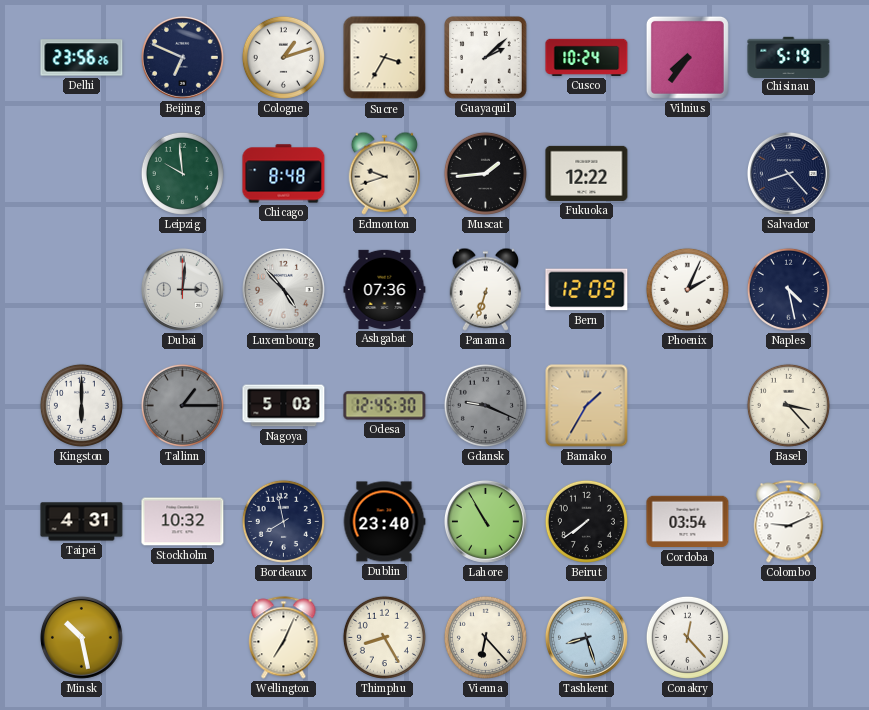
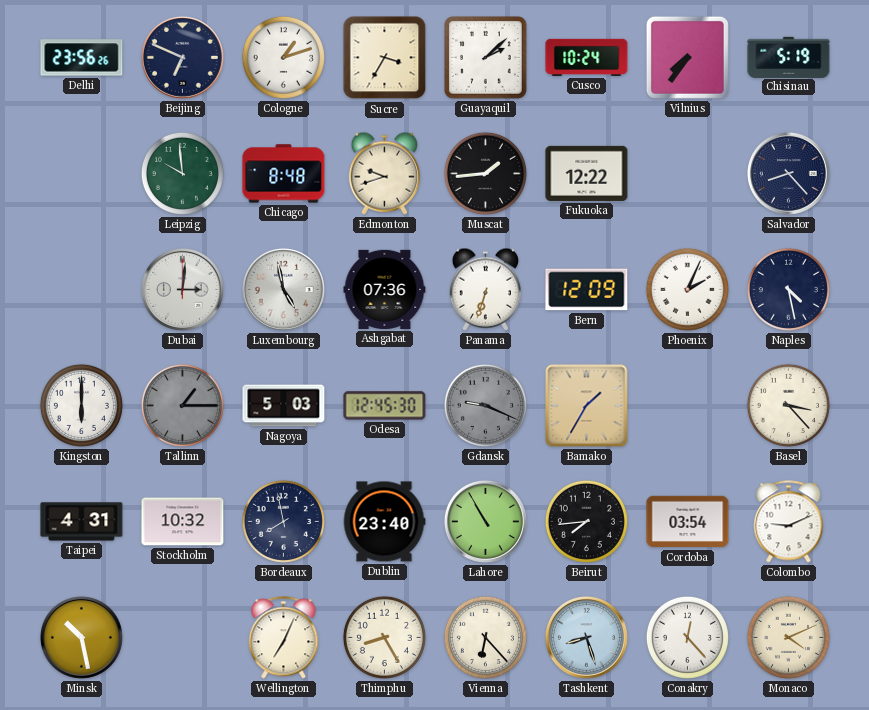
Luxembourg: 4:53 -> 4:58
Beirut: 7:39 -> 7:44
Monaco: none -> 4:11
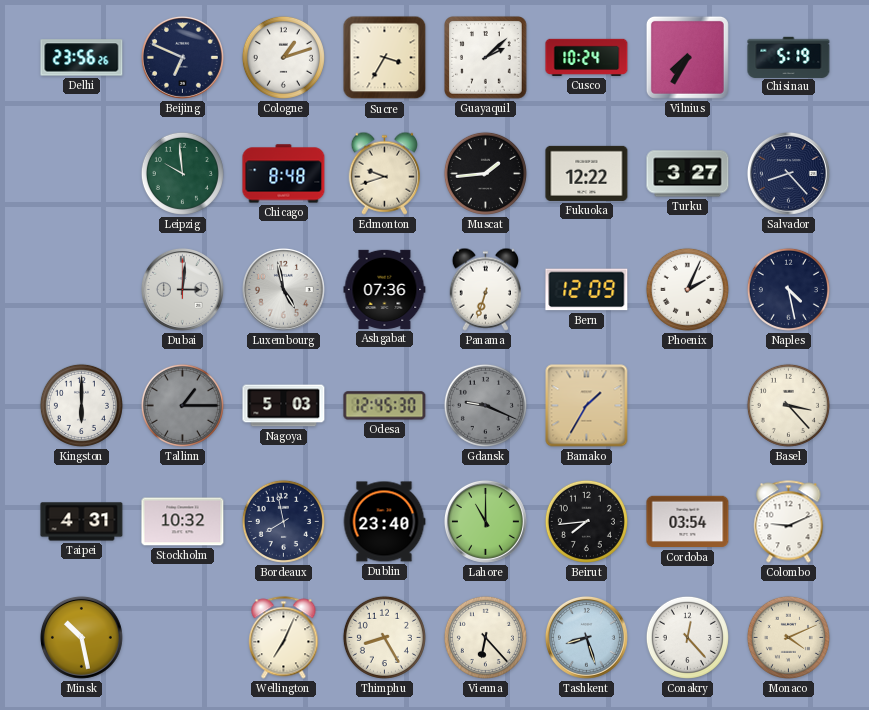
Vilnius: 7:36 -> 7:35
Turku: none -> 3:27
Lahore: 10:55 -> 11:00
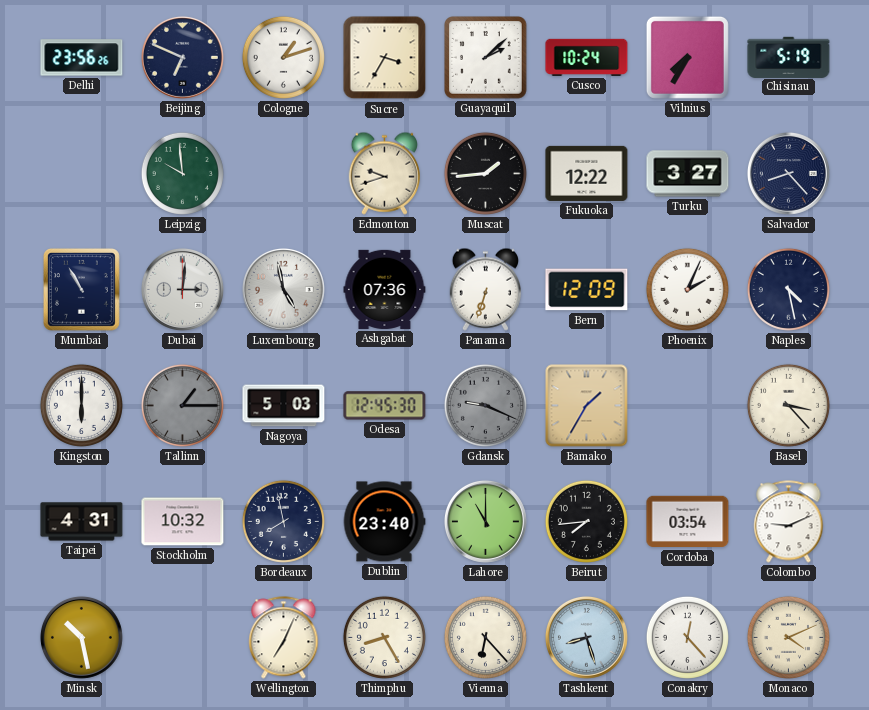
Chicago: 8:48 -> none
Mumbai: none -> 10:55
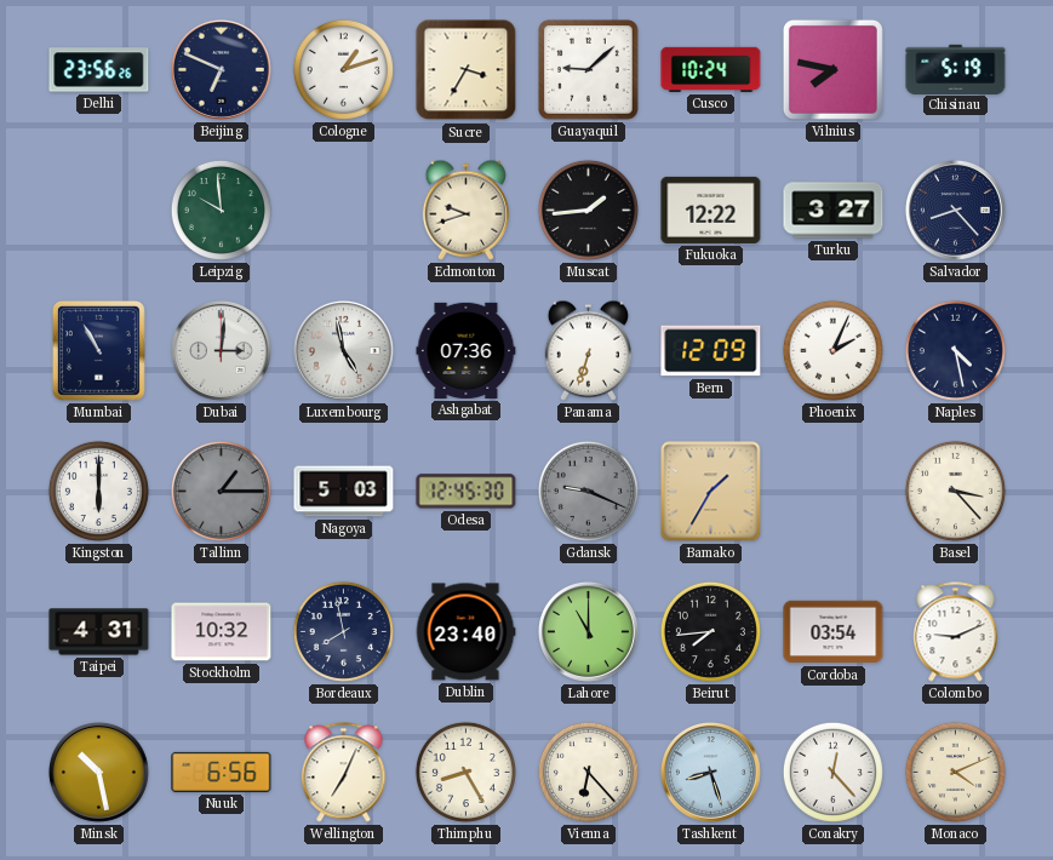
Guayaquil: 2:08 -> 9:08
Vilnius: 7:35 -> 7:47
Nuuk: none -> 6:56
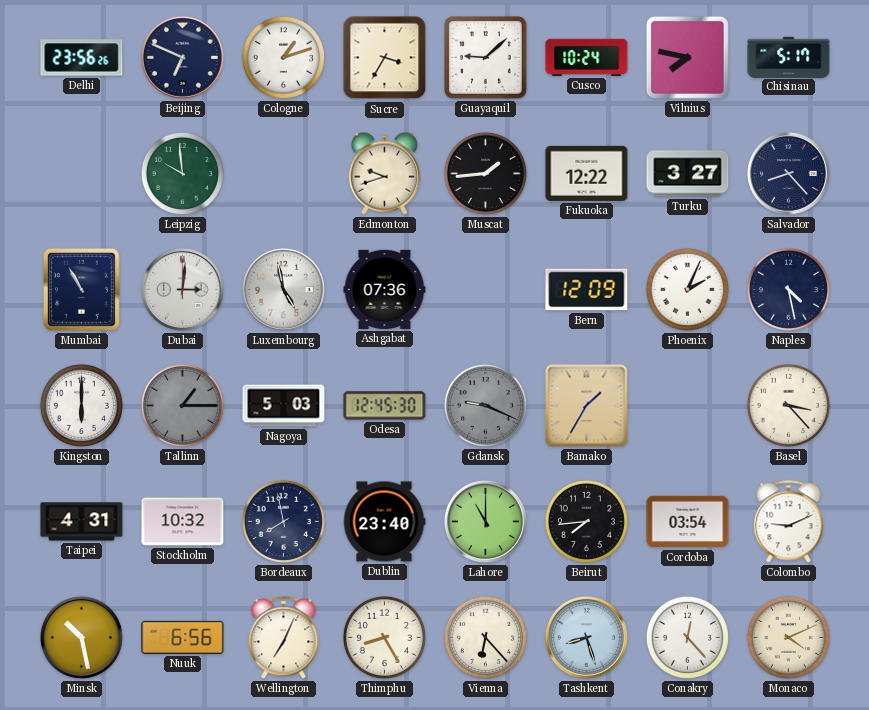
Chisinau: 5:19 -> 5:17
Panama: 6:33 -> none
